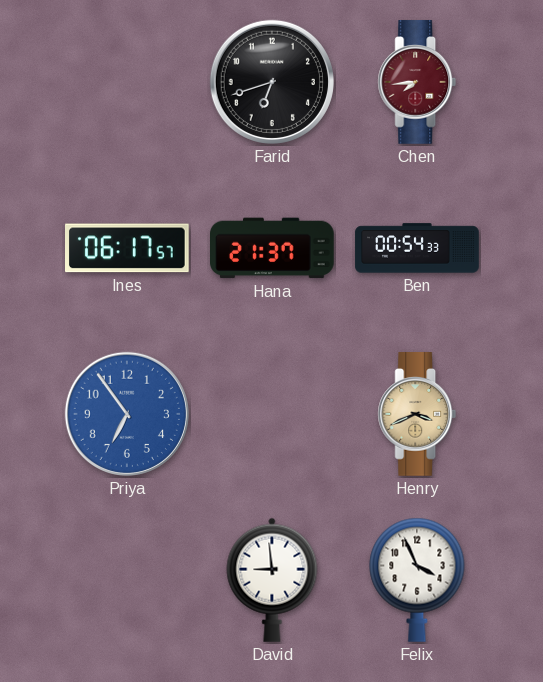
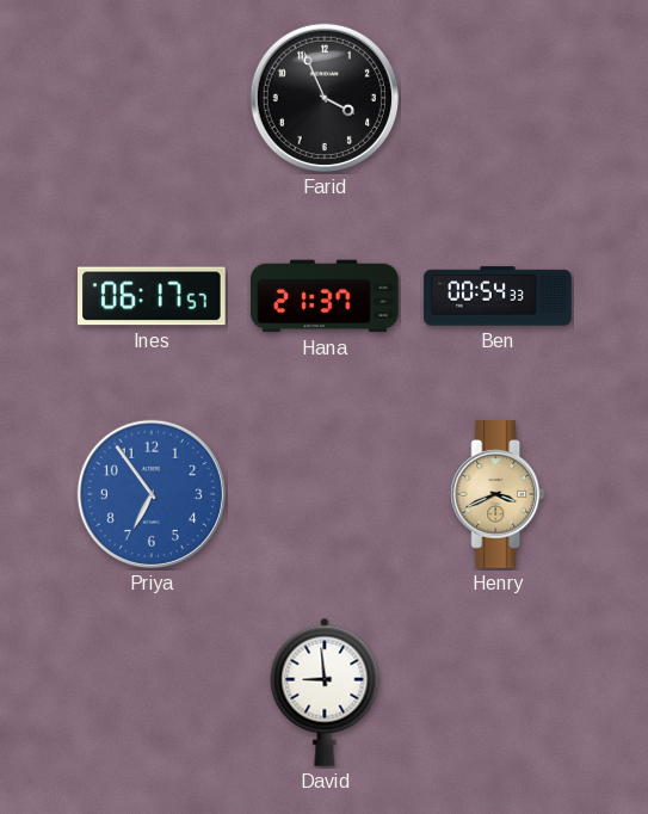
Farid: 6:42 -> 3:56
Chen: 7:44 -> none
Felix: 3:56 -> none
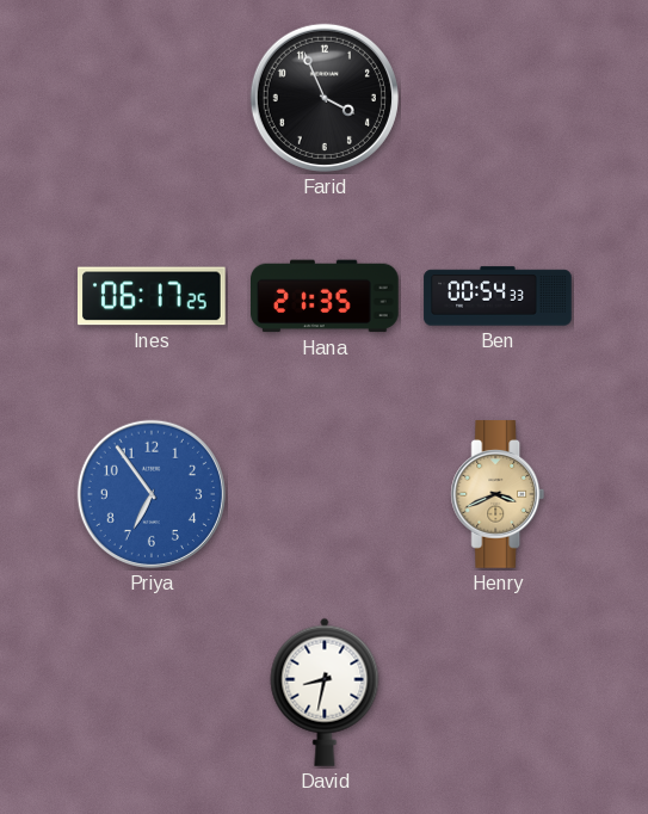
Ines: 06:17:57 -> 06:17:25
Hana: 21:37 -> 21:35
David: 8:59 -> 8:32
